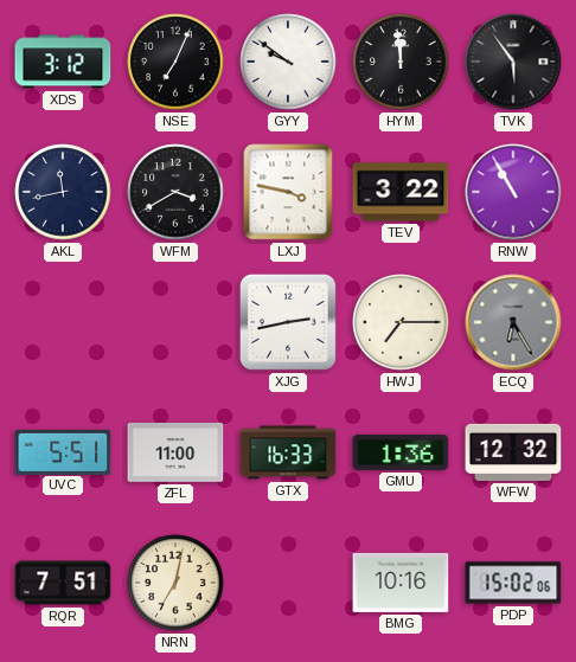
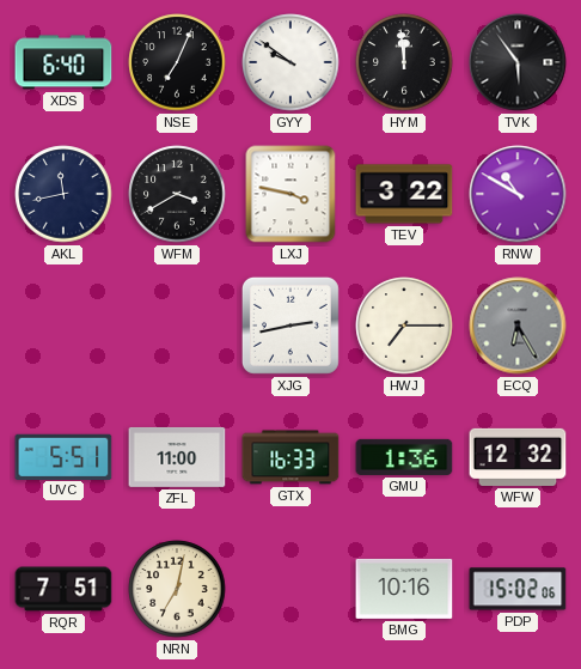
XDS: 3:12 -> 6:40
RNW: 10:55 -> 10:50
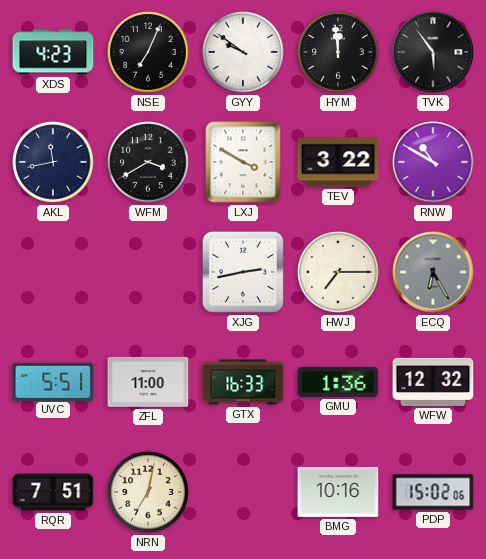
XDS: 6:40 -> 4:23
LXJ: 3:47 -> 3:50
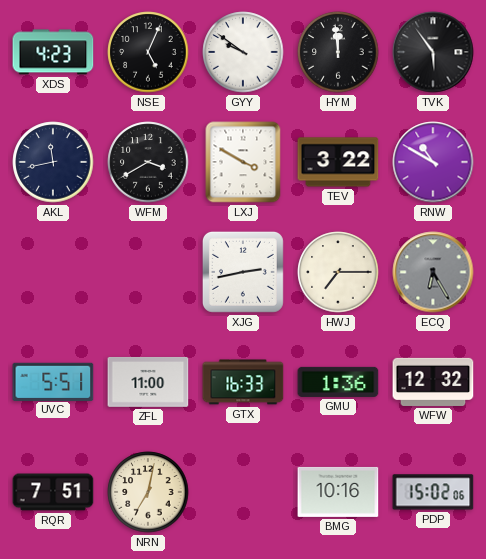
NSE: 7:04 -> 5:04
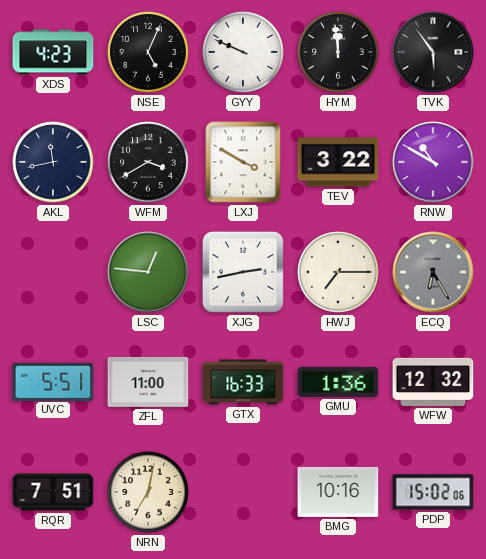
GYY: 9:51 -> 9:49
LSC: none -> 12:46
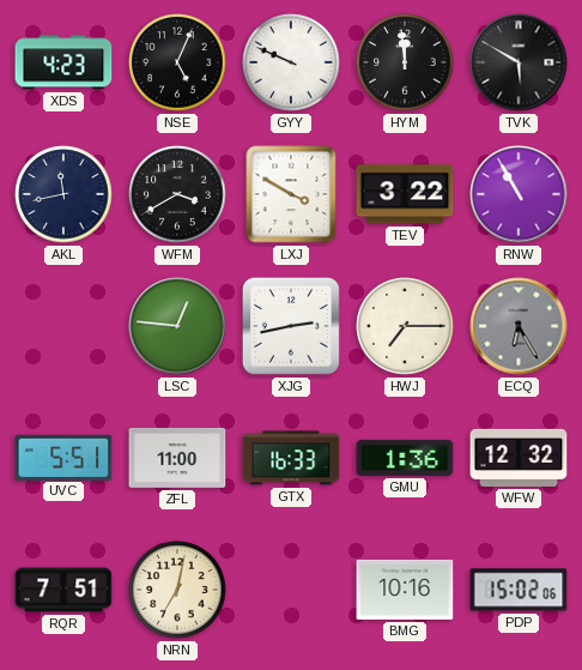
TVK: 5:54 -> 5:50
RNW: 10:50 -> 10:55
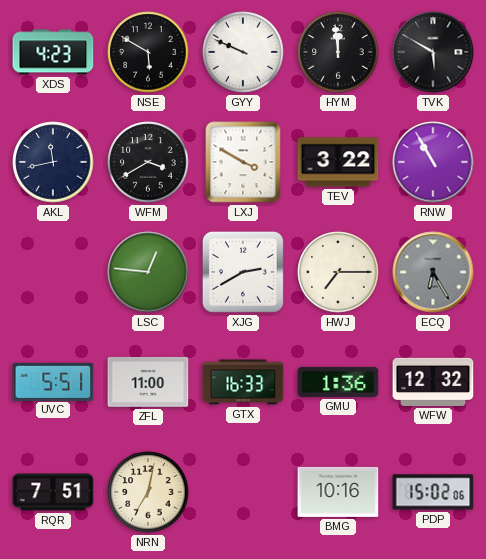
NSE: 5:04 -> 5:50
XJG: 2:43 -> 2:40
